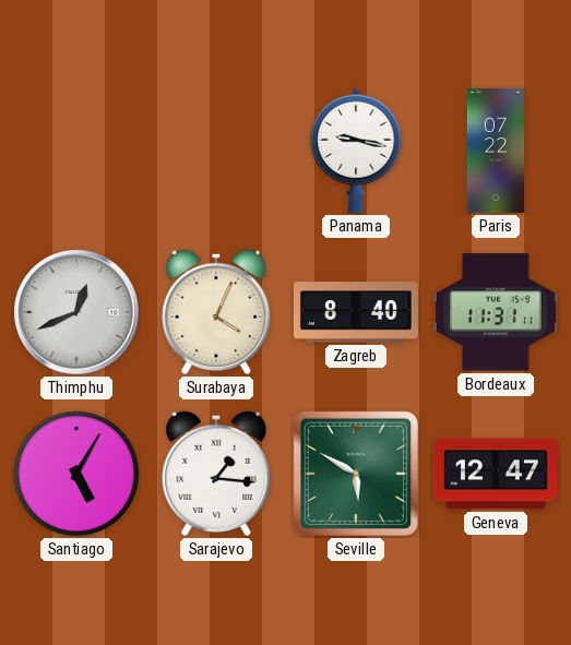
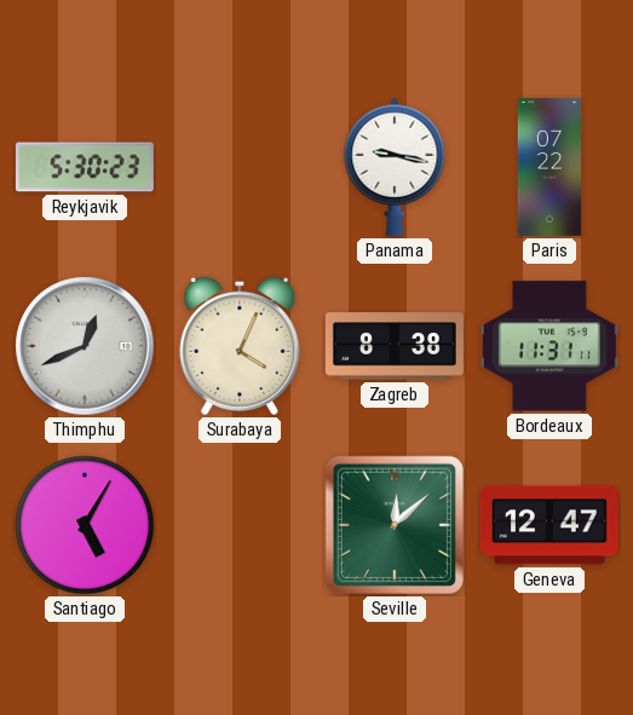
Reykjavik: none -> 5:30
Zagreb: 8:40 -> 8:38
Sarajevo: 1:16 -> none
Seville: 5:50 -> 12:08
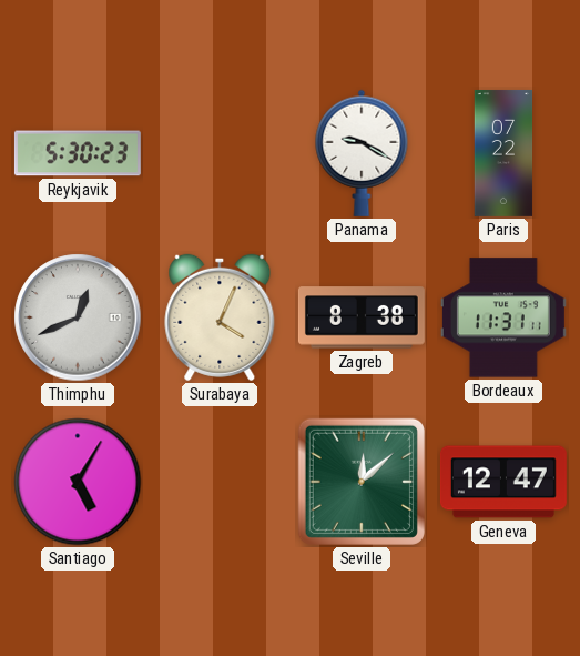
Panama: 9:17 -> 9:20
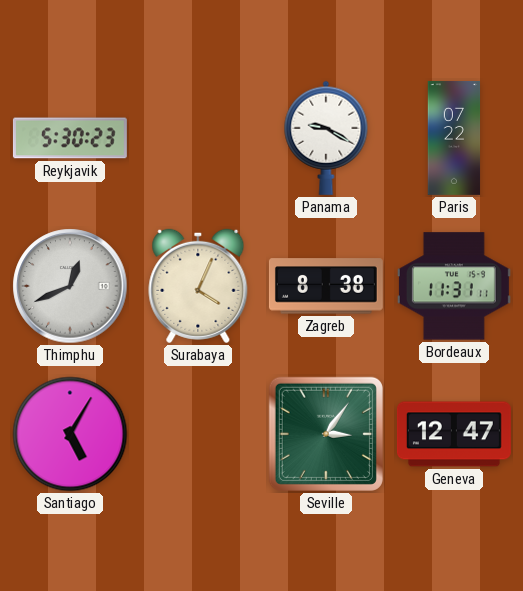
Seville: 12:08 -> 3:06
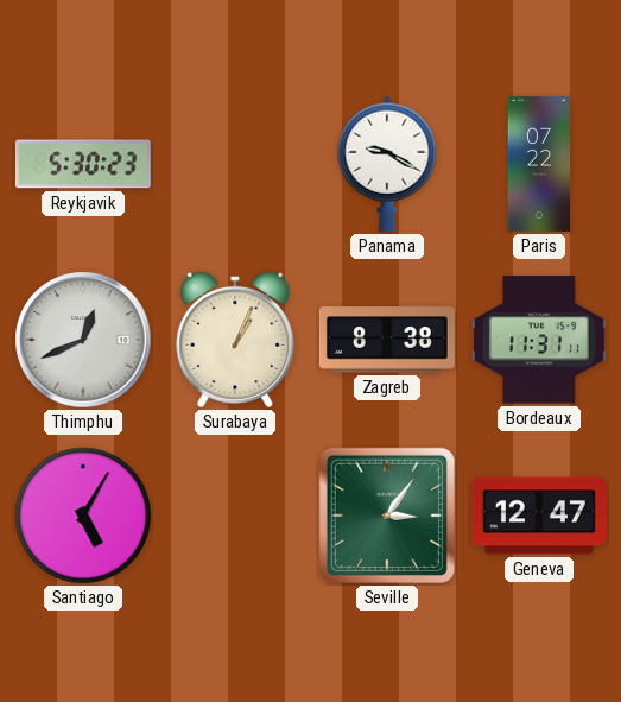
Surabaya: 4:04 -> 1:04
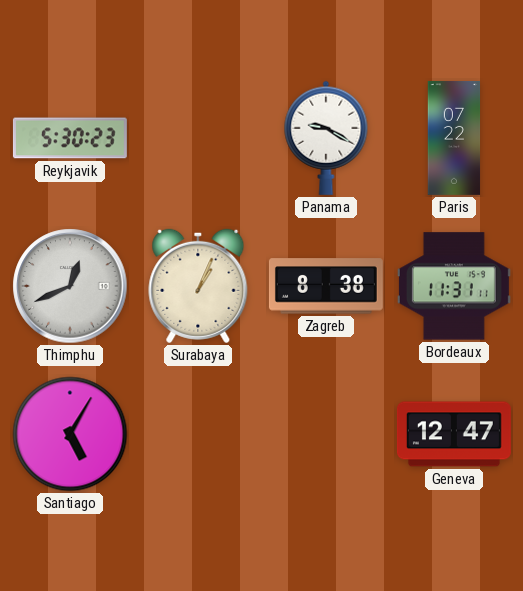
Seville: 3:06 -> none
